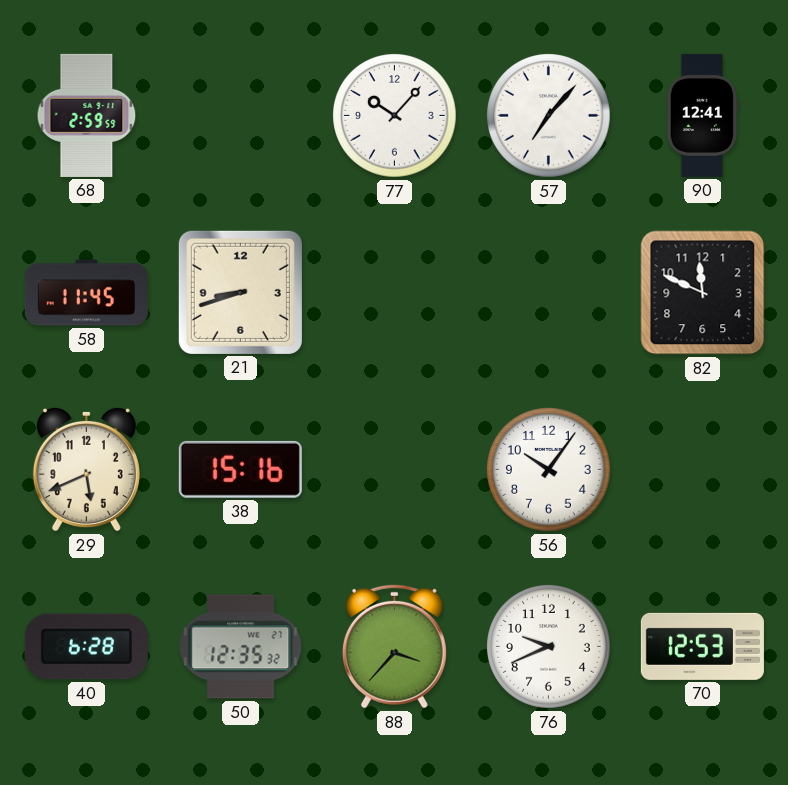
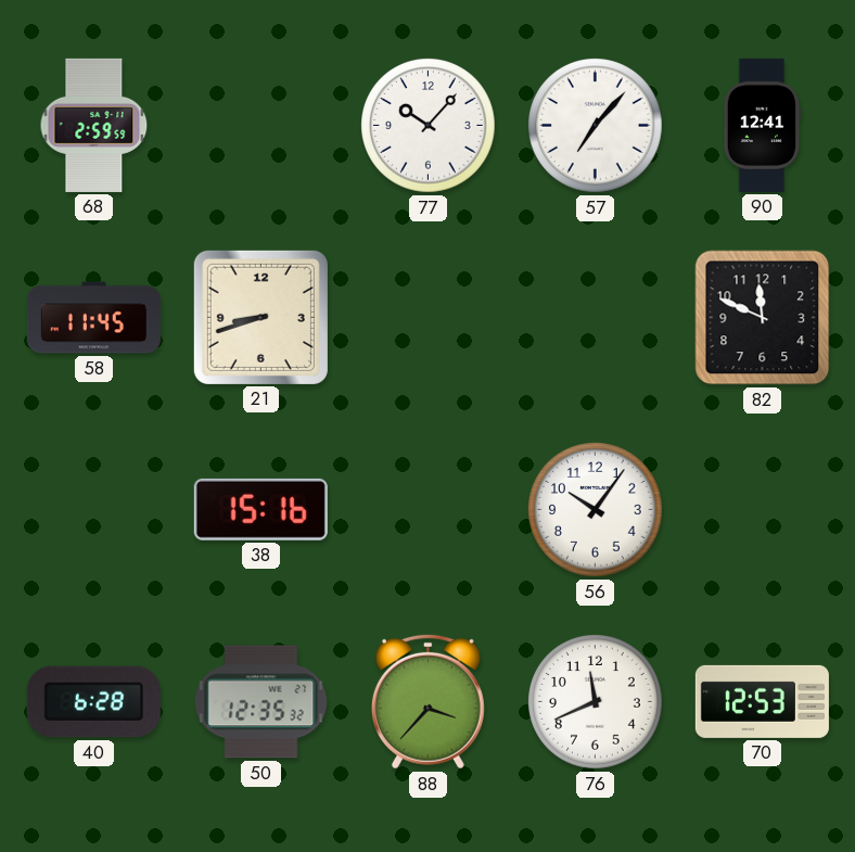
29: 5:41 -> none
76: 9:41 -> 11:41
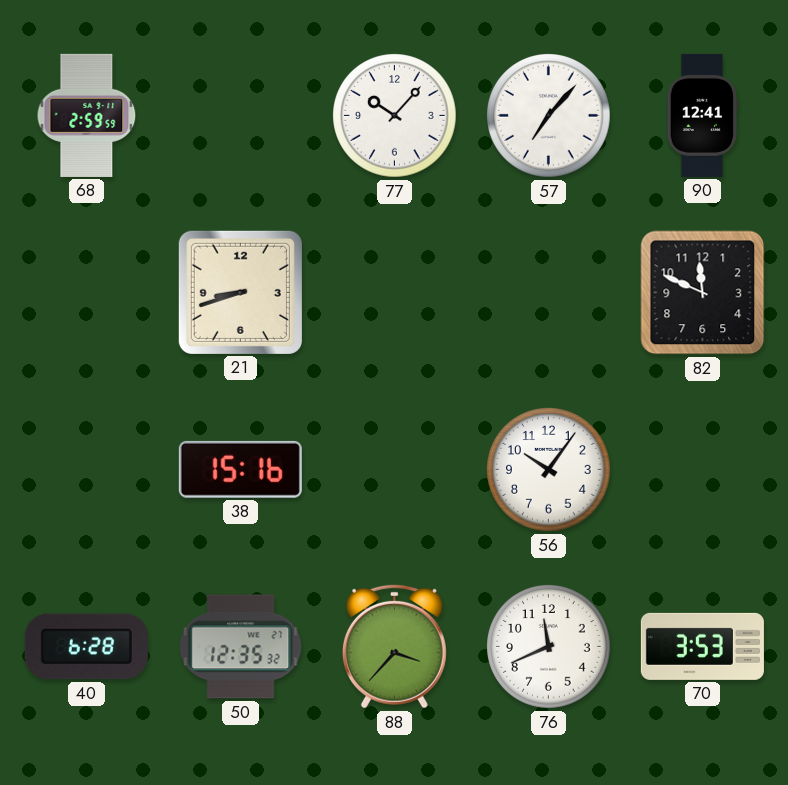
58: 11:45 -> none
70: 12:53 -> 3:53
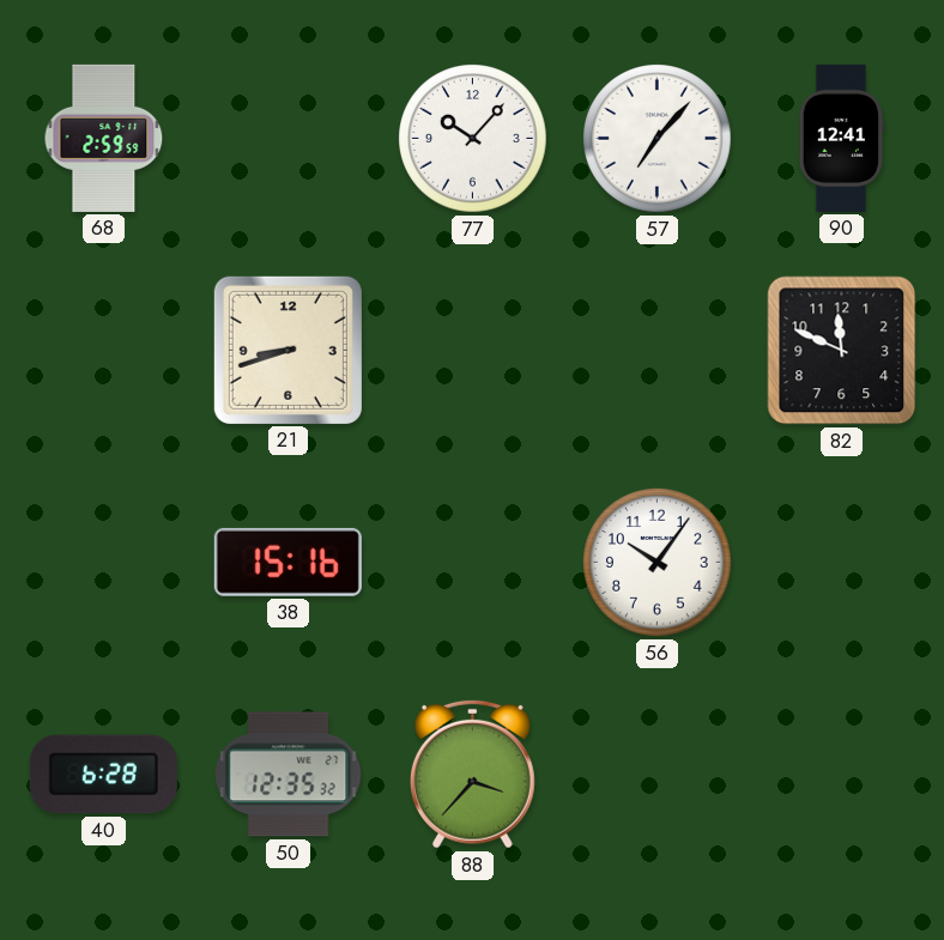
76: 11:41 -> none
70: 3:53 -> none
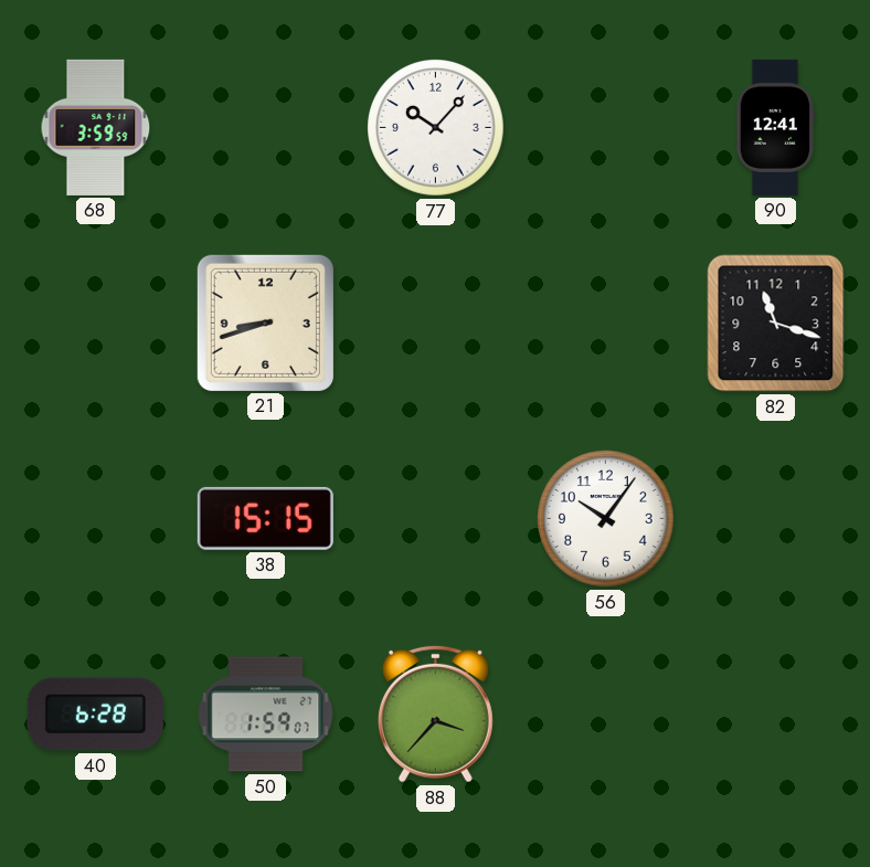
68: 2:59 -> 3:59
57: 7:07 -> none
82: 11:49 -> 11:18
38: 15:16 -> 15:15
50: 12:35 -> 1:59
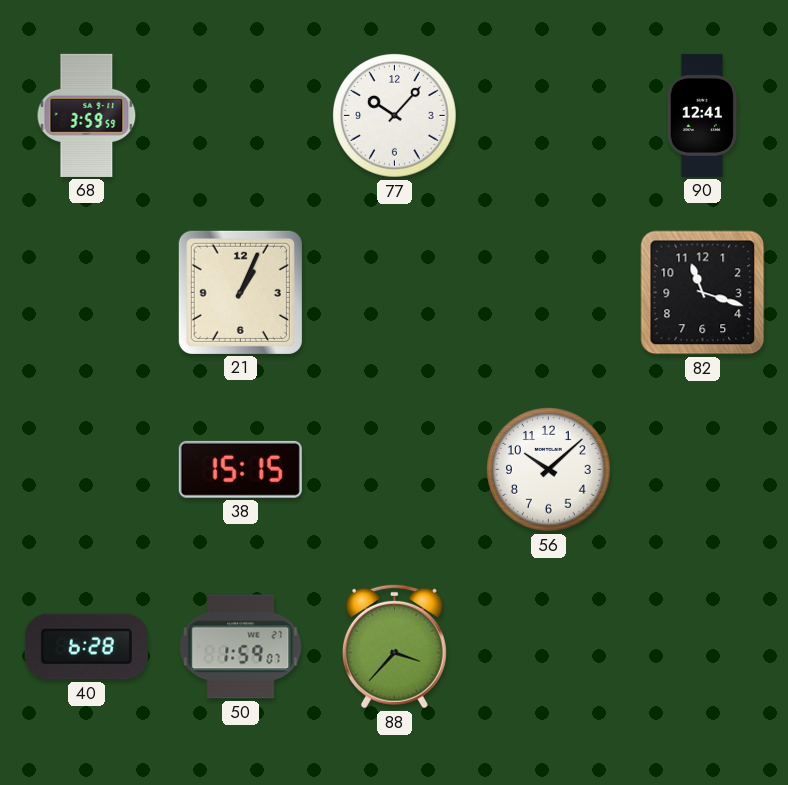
21: 8:42 -> 1:04
56: 10:06 -> 10:08
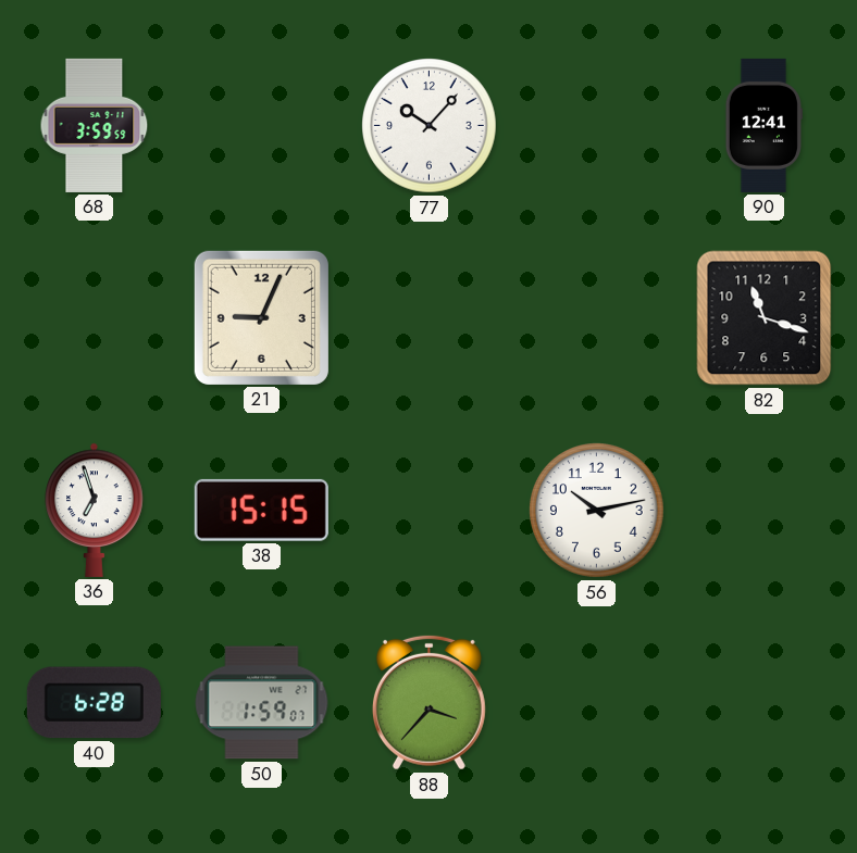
21: 1:04 -> 9:04
36: none -> 6:57
56: 10:08 -> 10:13
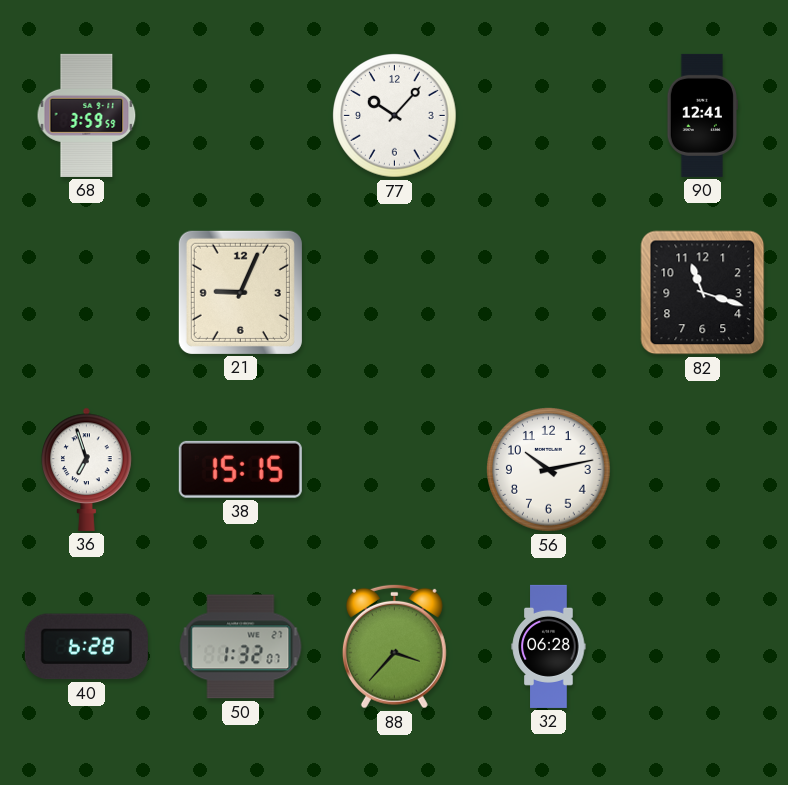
50: 1:59 -> 1:32
32: none -> 06:28
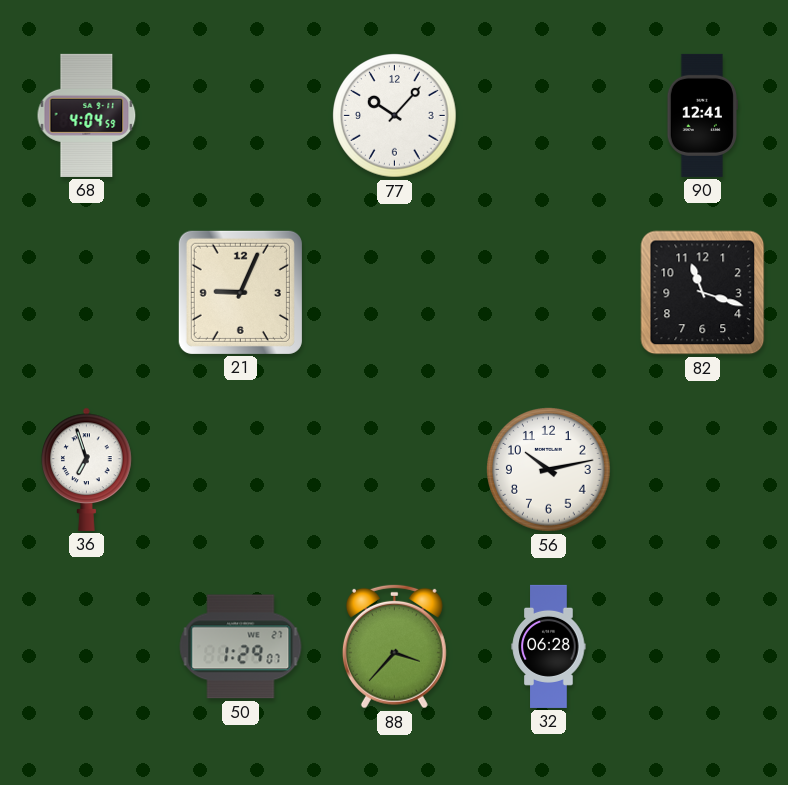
68: 3:59 -> 4:04
38: 15:15 -> none
40: 6:28 -> none
50: 1:32 -> 1:29
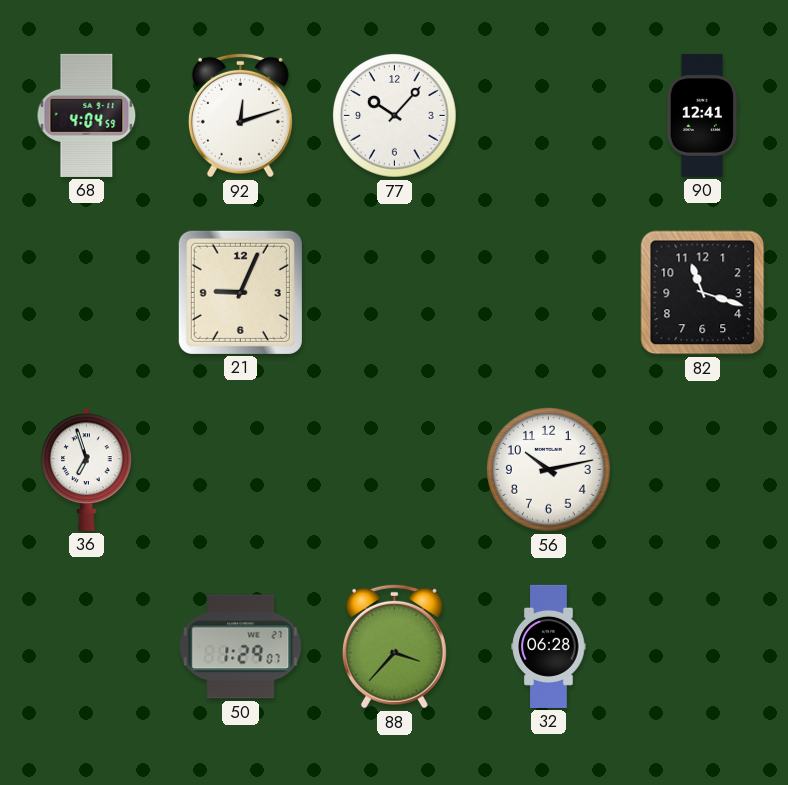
92: none -> 12:12
